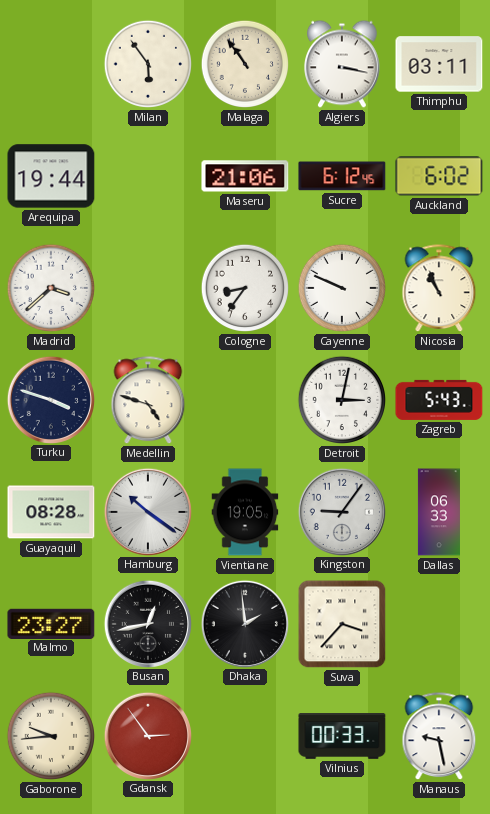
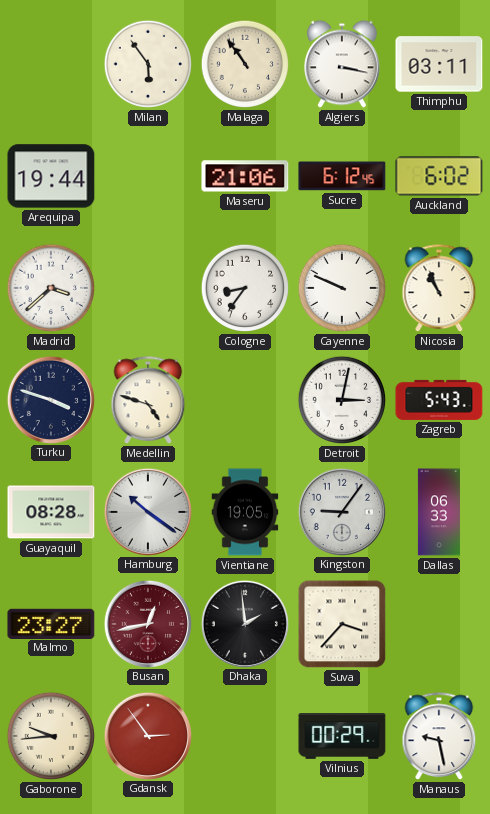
Busan dial: black -> burgundy
Vilnius: 00:33 -> 00:29
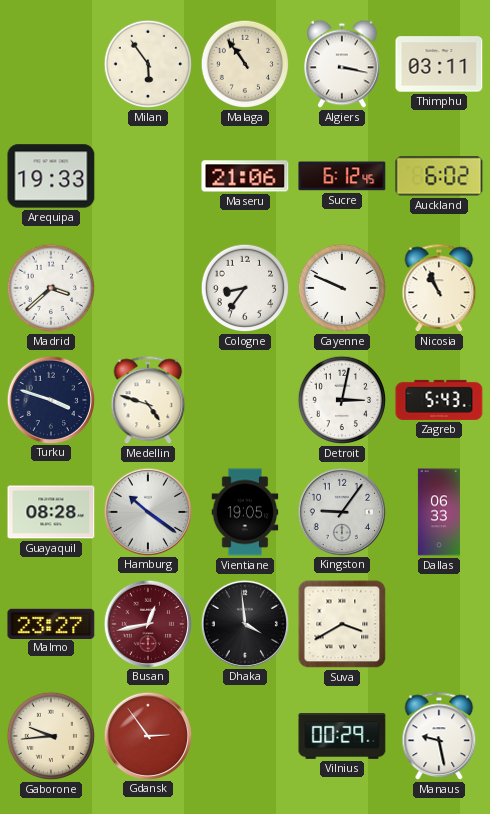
Arequipa: 19:44 -> 19:33
Dhaka: 1:59 -> 3:59
Suva: 3:37 -> 3:40
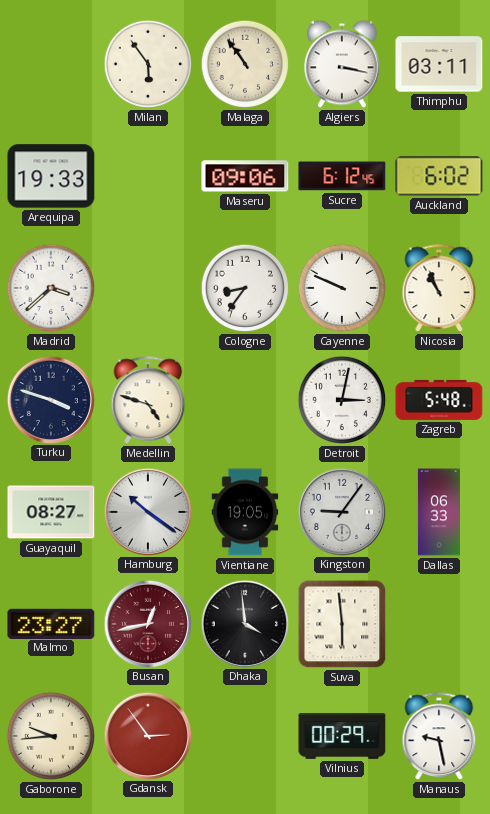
Maseru: 21:06 -> 09:06
Zagreb: 5:43 -> 5:48
Guayaquil: 08:28 -> 08:27
Suva: 3:40 -> 5:59
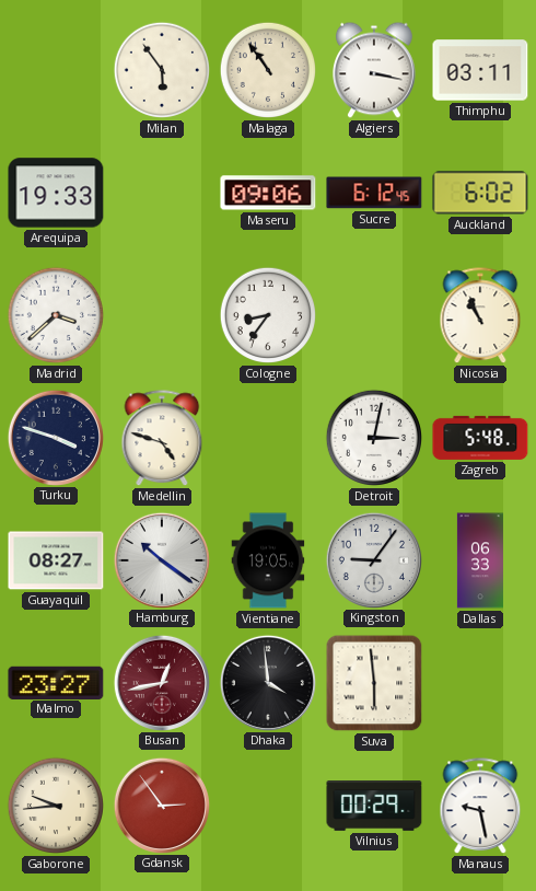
Cayenne: 9:49 -> none
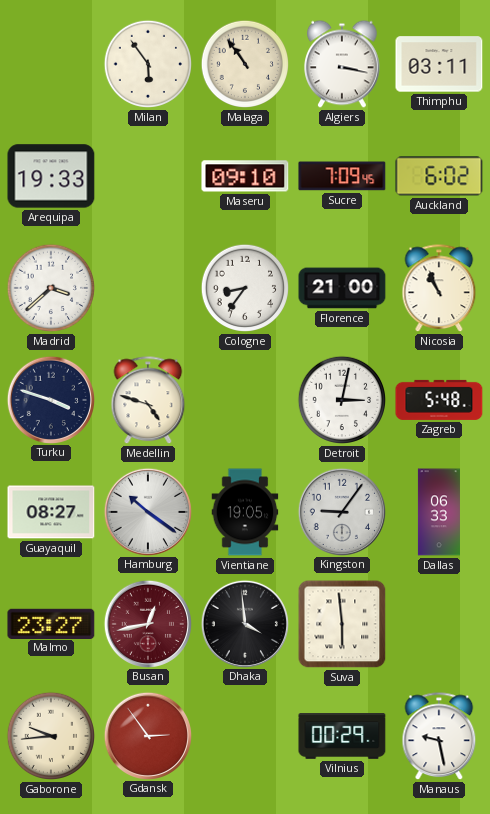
Maseru: 09:06 -> 09:10
Sucre: 6:12 -> 7:09
Florence: none -> 21:00
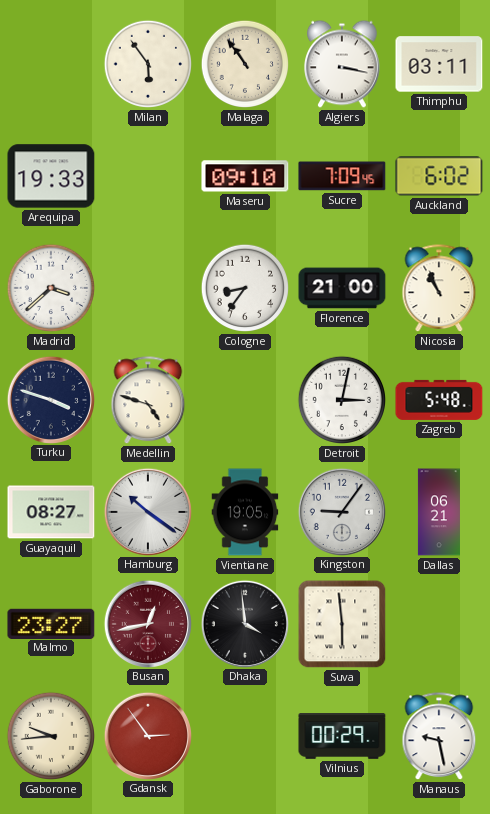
Dallas: 06:33 -> 06:21
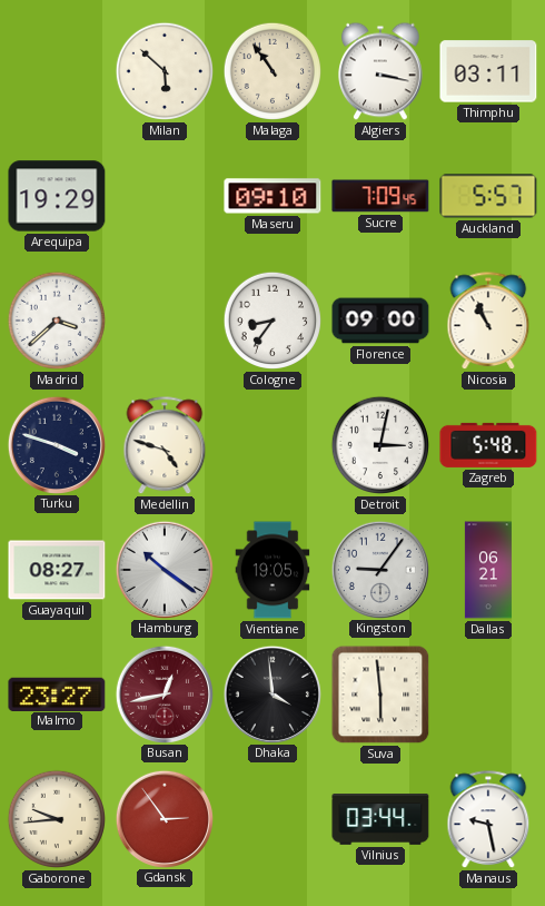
Milan: 5:54 -> 5:52
Arequipa: 19:33 -> 19:29
Auckland: 6:02 -> 5:57
Florence: 21:00 -> 09:00
Vilnius: 00:29 -> 03:44
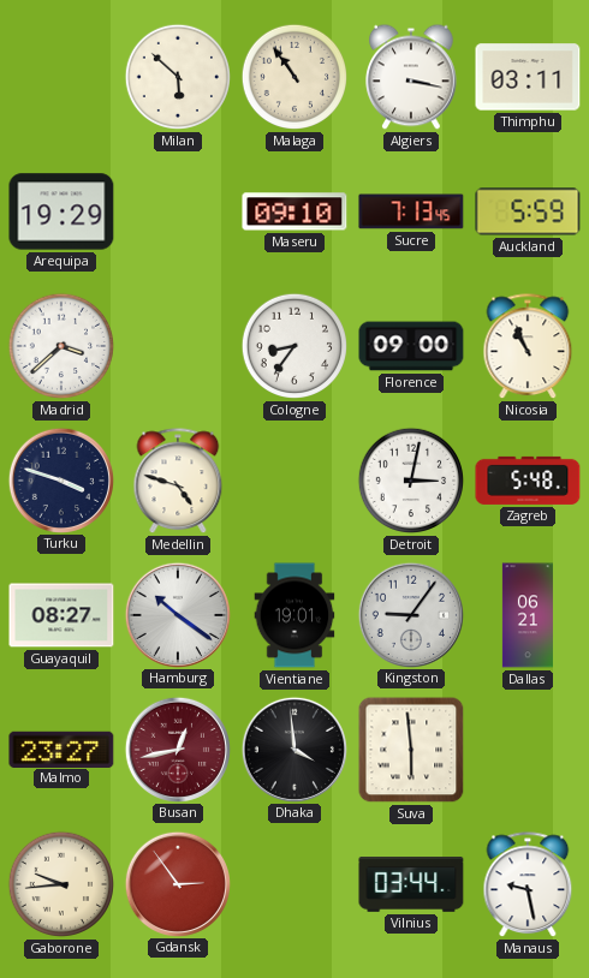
Sucre: 7:09 -> 7:13
Auckland: 5:57 -> 5:59
Vientiane: 19:05 -> 19:01
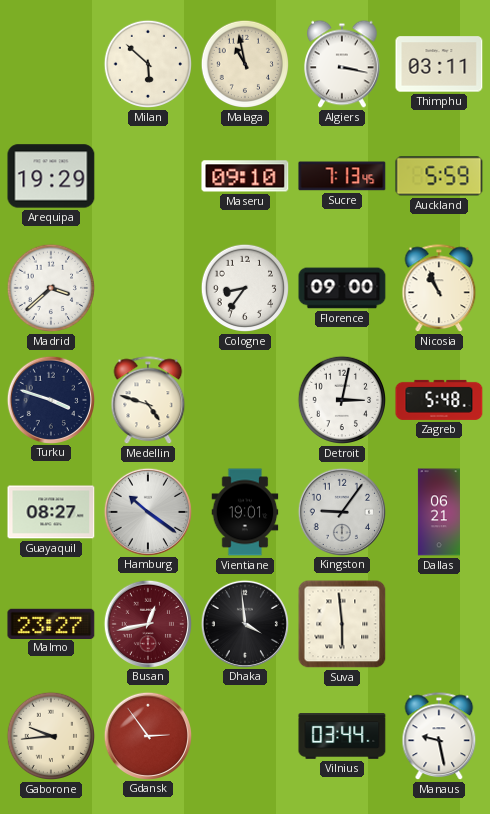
Malaga: 10:54 -> 10:58
